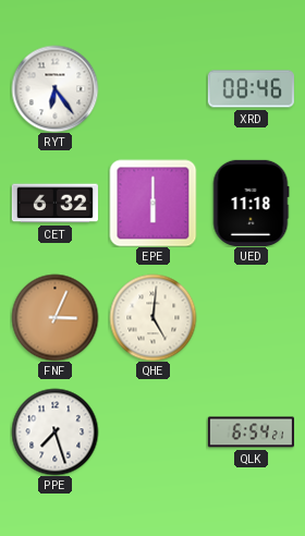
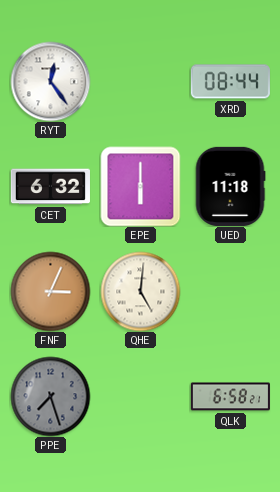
RYT: 6:24 -> 12:24
XRD: 08:46 -> 08:44
PPE dial: white -> grey
QLK: 6:54 -> 6:58
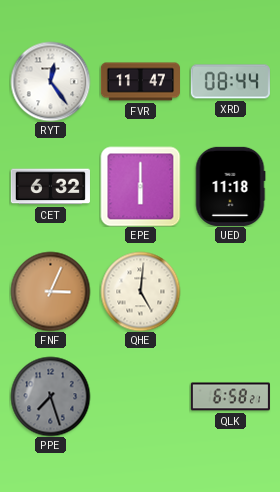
FVR: none -> 11:47
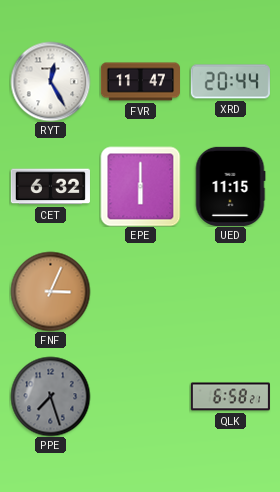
RYT: 12:24 -> 12:25
XRD: 08:44 -> 20:44
UED: 11:18 -> 11:15
QHE: 5:01 -> none
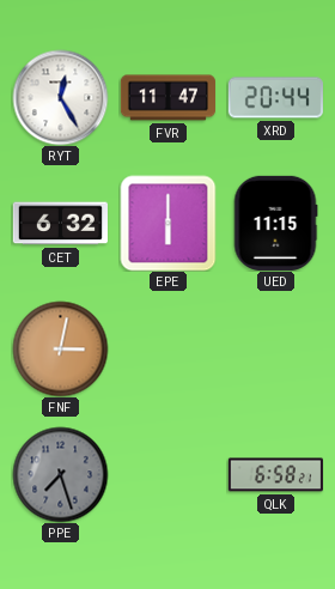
FNF: 3:04 -> 3:02
